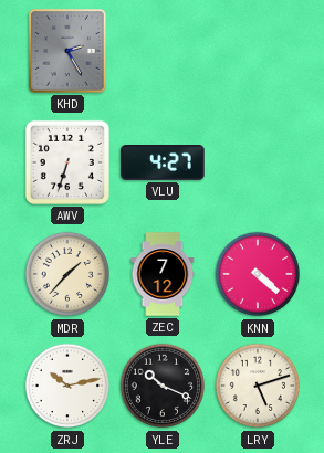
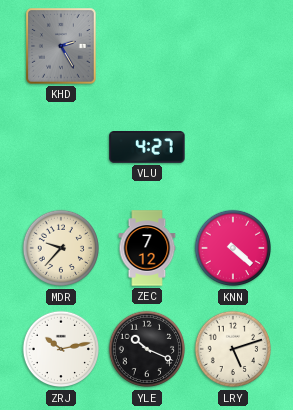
AWV: 6:33 -> none
MDR: 1:37 -> 9:37
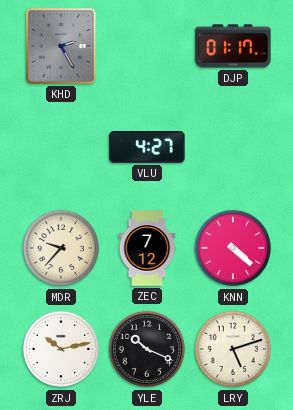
DJP: none -> 01:17
